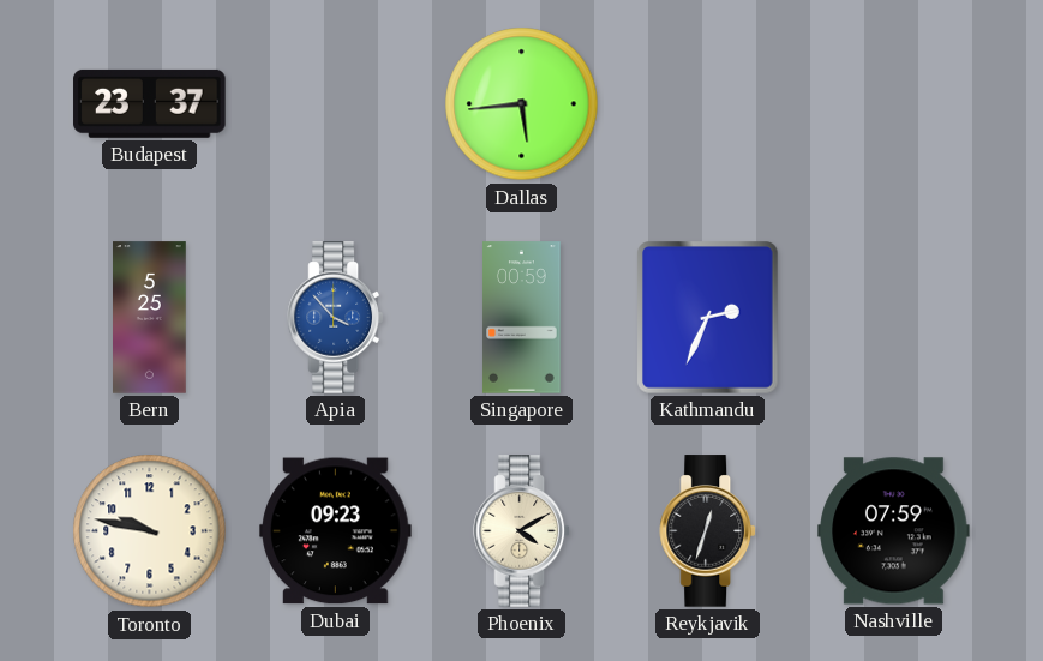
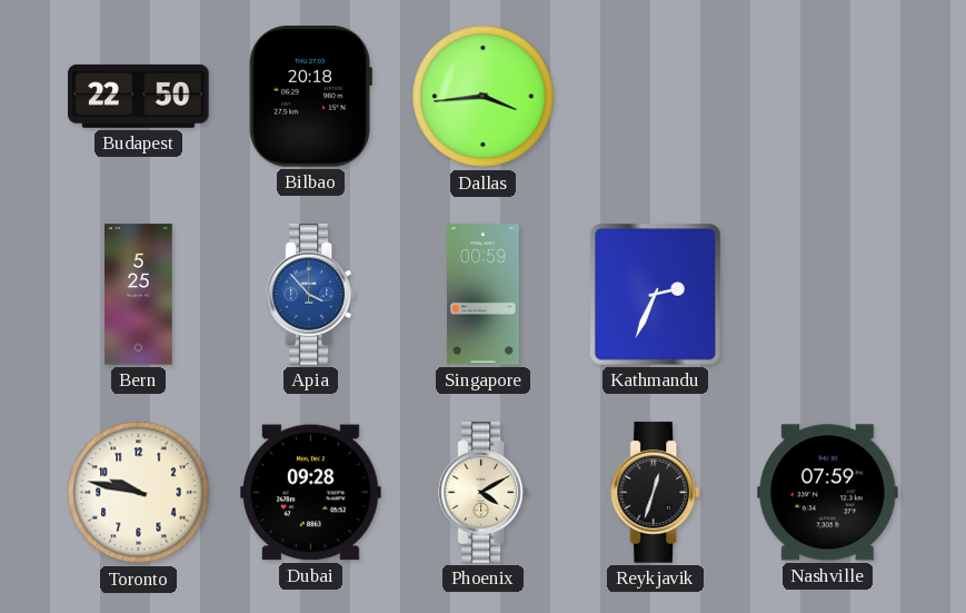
Budapest: 23:37 -> 22:50
Bilbao: none -> 20:18
Dallas: 5:44 -> 3:44
Dubai: 09:23 -> 09:28
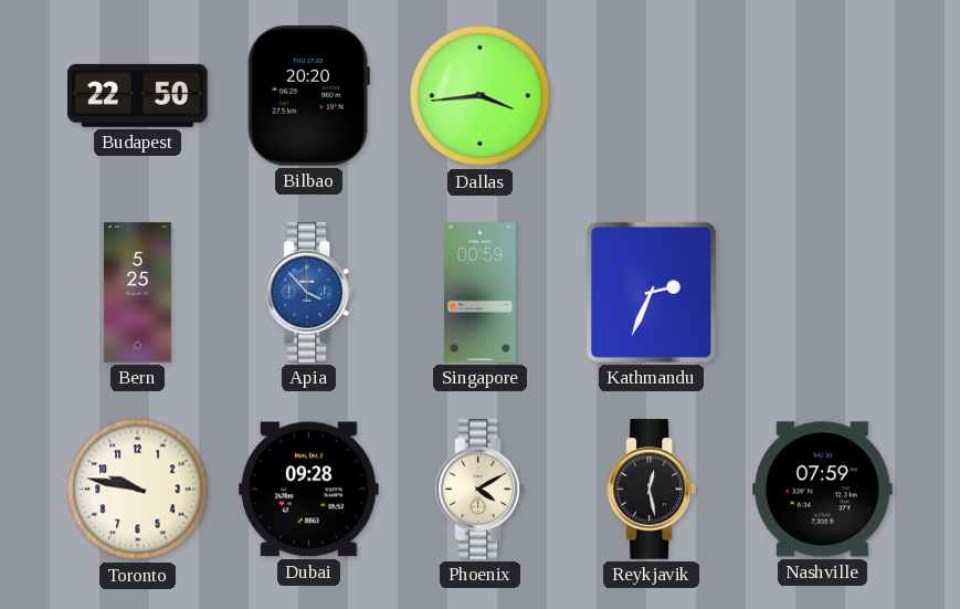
Bilbao: 20:18 -> 20:20
Reykjavik: 12:33 -> 12:28
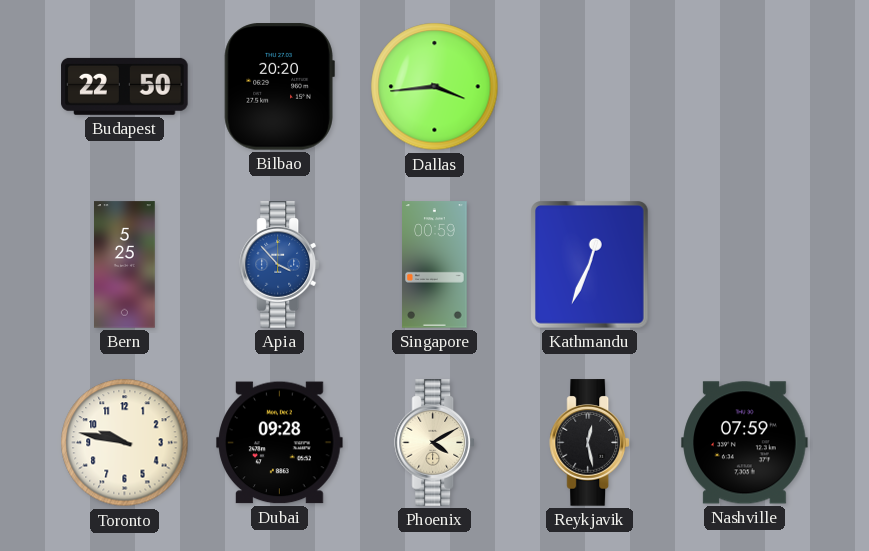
Kathmandu: 2:34 -> 12:34
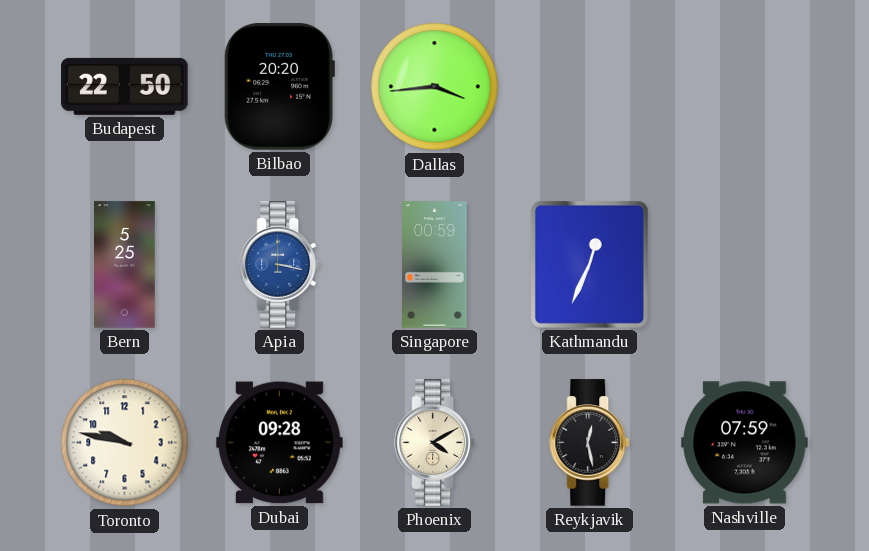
Apia: 3:53 -> 3:17
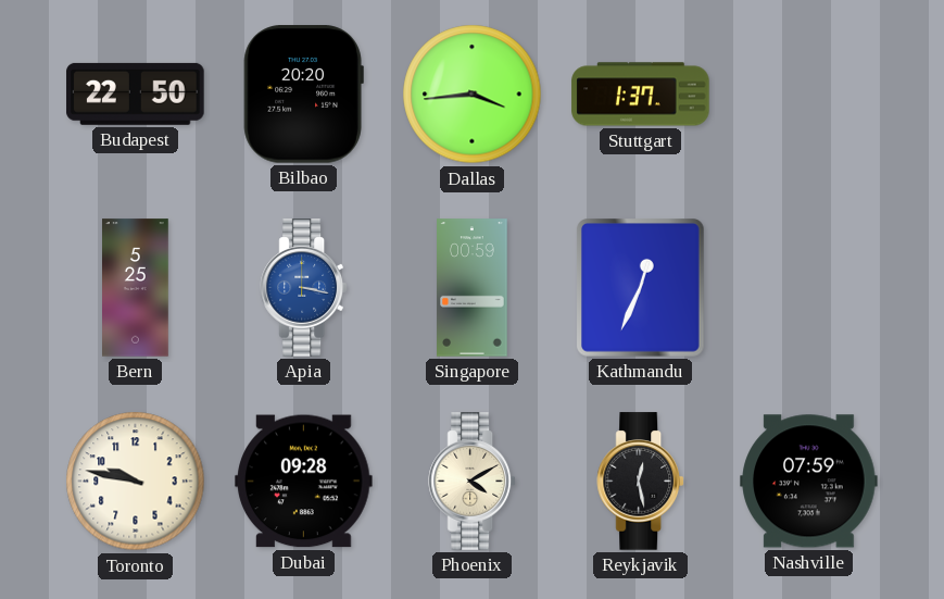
Stuttgart: none -> 1:37
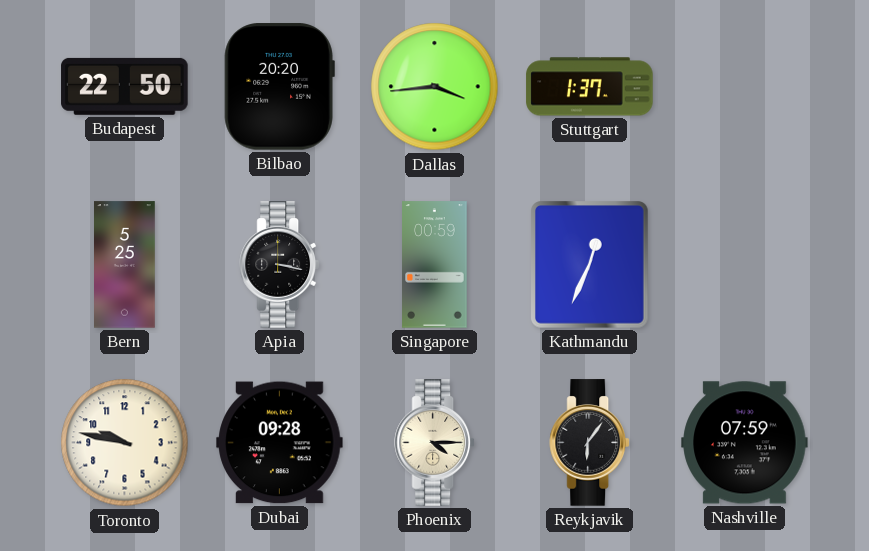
Apia dial: blue -> black
Phoenix: 4:10 -> 4:15
Reykjavik: 12:28 -> 6:06
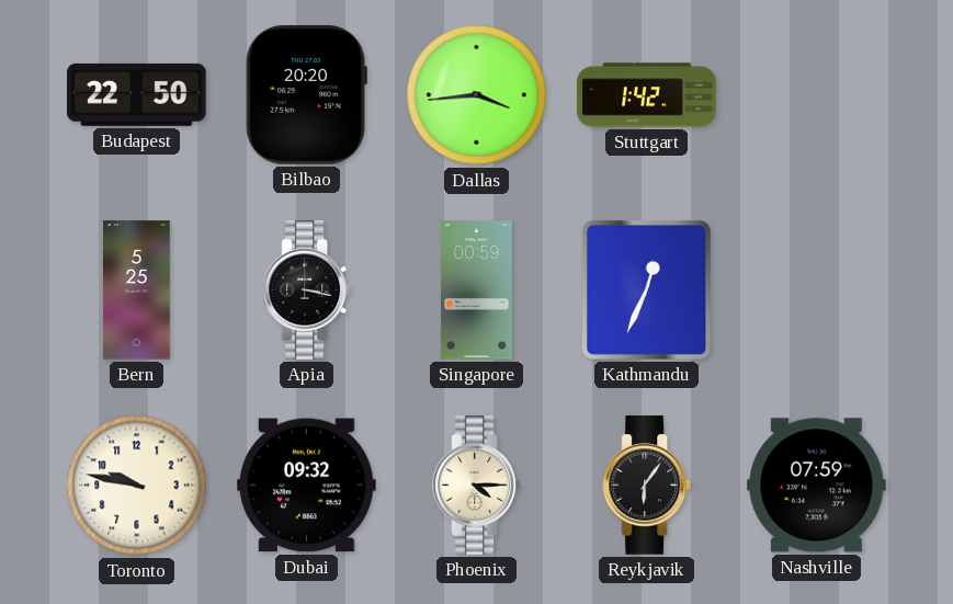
Stuttgart: 1:37 -> 1:42
Dubai: 09:28 -> 09:32
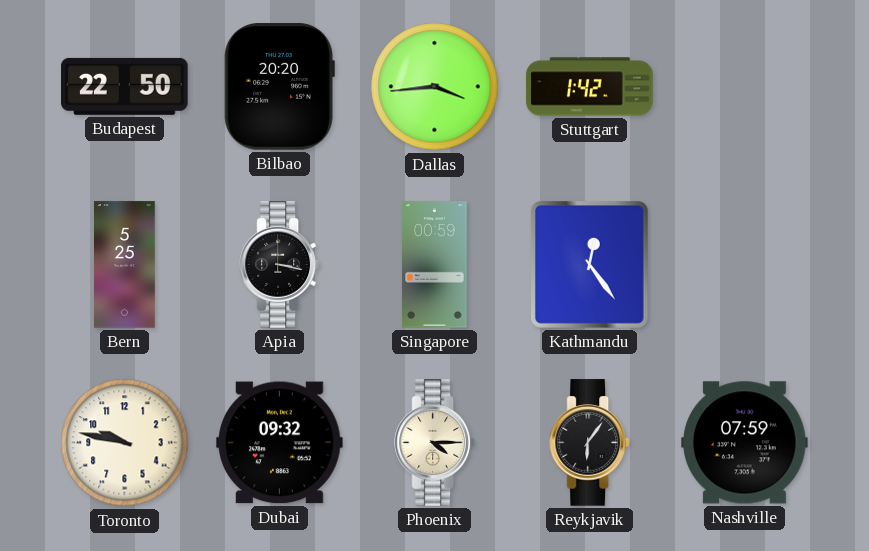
Kathmandu: 12:34 -> 12:24
